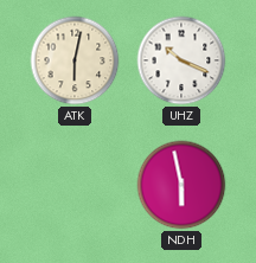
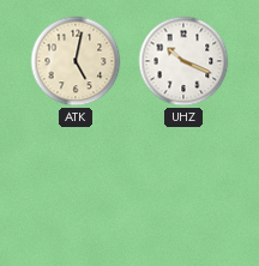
ATK: 6:02 -> 5:02
NDH: 5:58 -> none
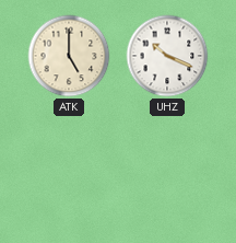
ATK: 5:02 -> 5:00
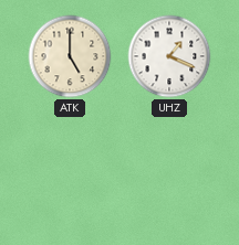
UHZ: 10:19 -> 1:19
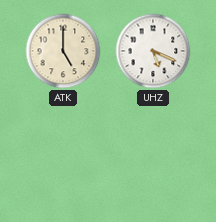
UHZ: 1:19 -> 5:19
